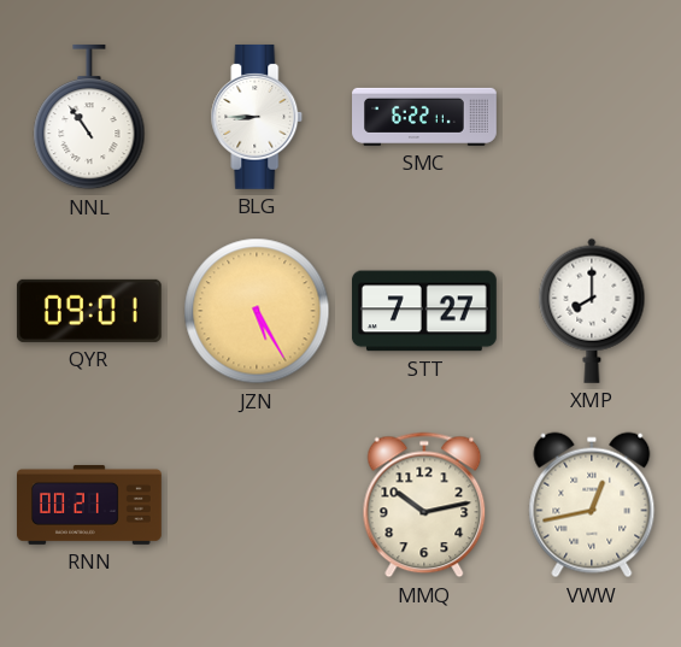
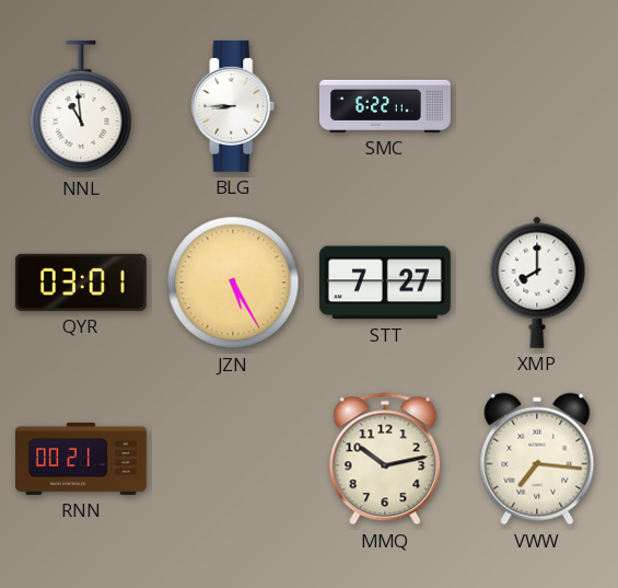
NNL: 10:54 -> 10:59
QYR: 09:01 -> 03:01
VWW: 12:43 -> 7:16
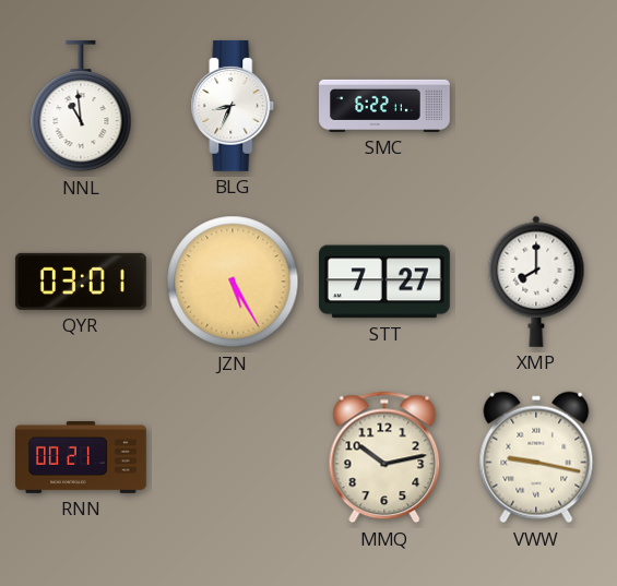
BLG: 8:45 -> 8:34
VWW: 7:16 -> 9:17
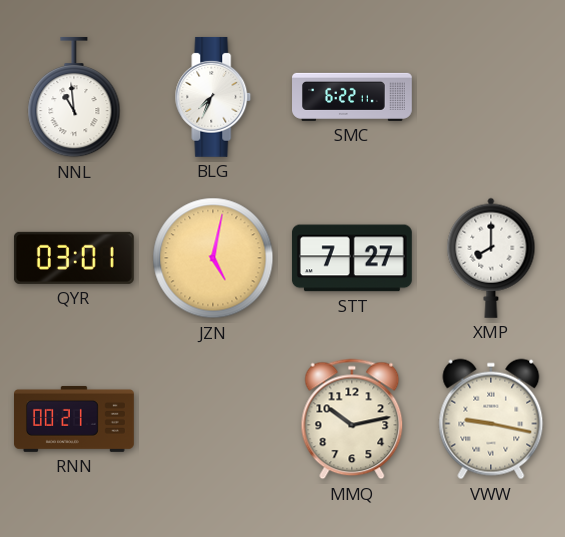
BLG: 8:34 -> 7:34
JZN: 5:25 -> 5:02
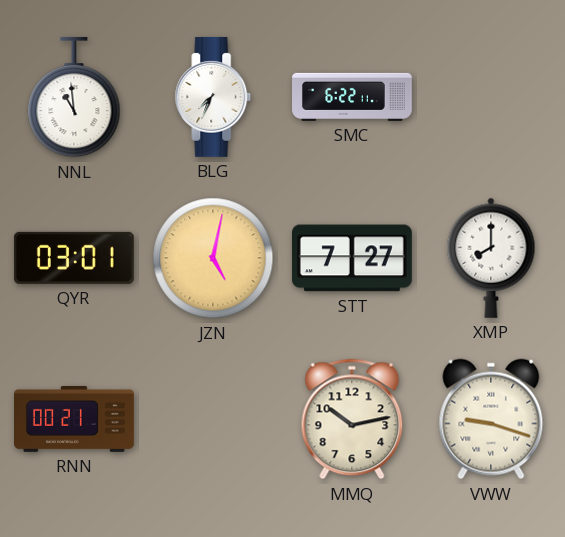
VWW: 9:17 -> 9:18
